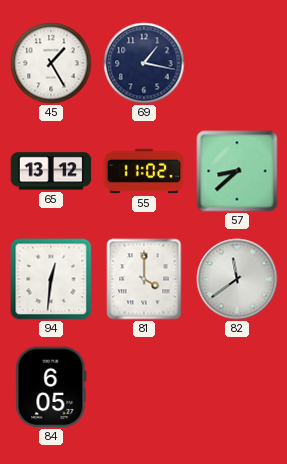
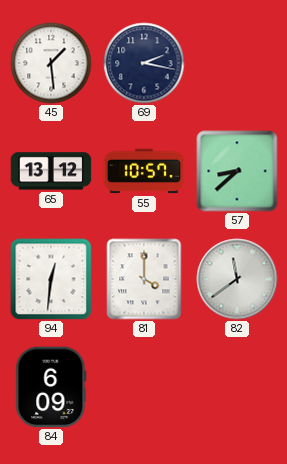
45: 1:25 -> 1:29
69: 1:17 -> 2:17
55: 11:02 -> 10:57
84: 6:05 -> 6:09
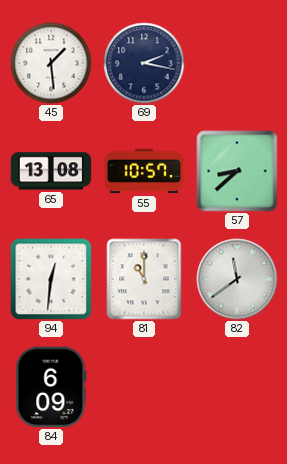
65: 13:12 -> 13:08
81: 4:00 -> 11:00
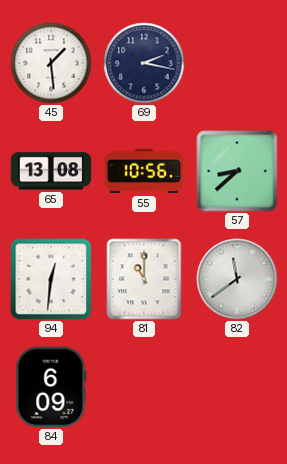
55: 10:57 -> 10:56
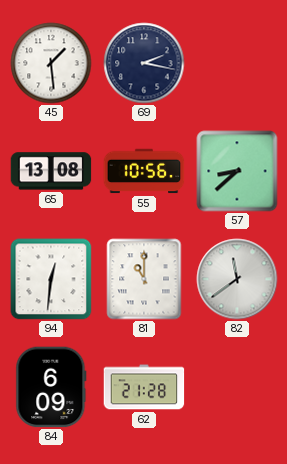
62: none -> 21:28
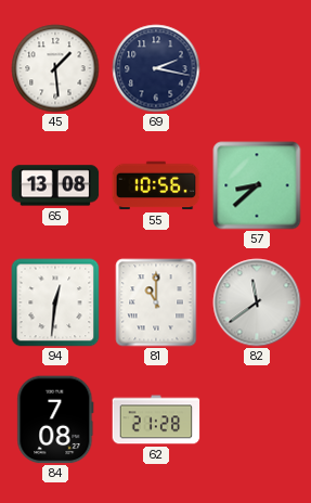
84: 6:09 -> 7:08
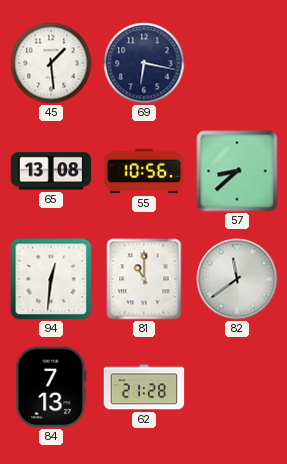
69: 2:17 -> 6:17
84: 7:08 -> 7:13
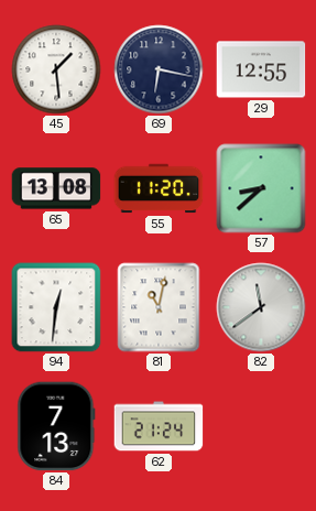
29: none -> 12:55
55: 10:56 -> 11:20
81: 11:00 -> 11:02
62: 21:28 -> 21:24
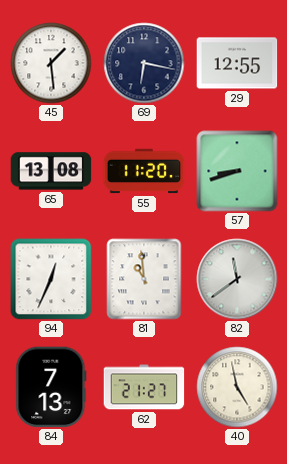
57: 8:38 -> 8:42
94: 12:31 -> 12:34
81: 11:02 -> 10:59
62: 21:24 -> 21:27
40: none -> 4:58
